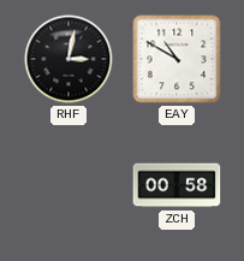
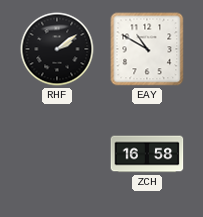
RHF: 3:02 -> 2:09
ZCH: 00:58 -> 16:58
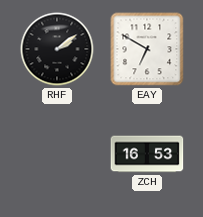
EAY: 10:50 -> 6:50
ZCH: 16:58 -> 16:53
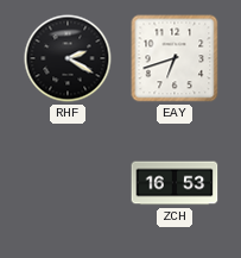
RHF: 2:09 -> 2:20
EAY: 6:50 -> 6:42
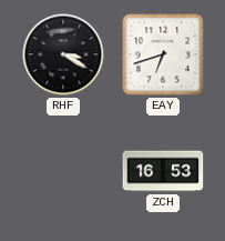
RHF: 2:20 -> 3:20
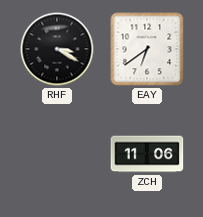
EAY: 6:42 -> 6:39
ZCH: 16:53 -> 11:06
